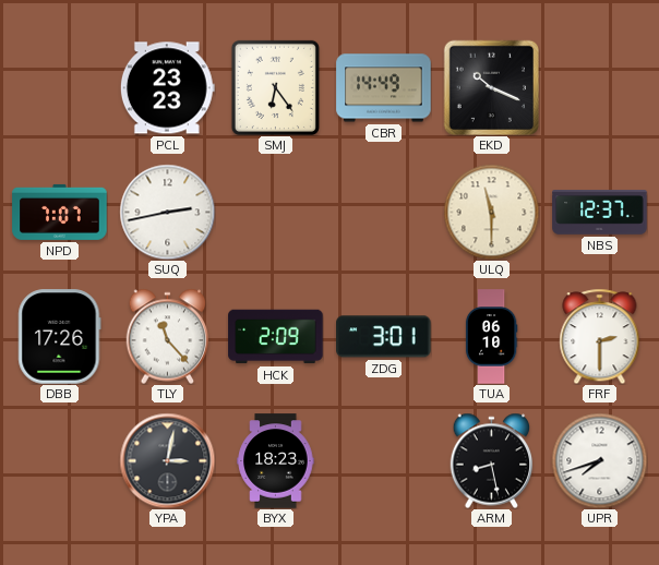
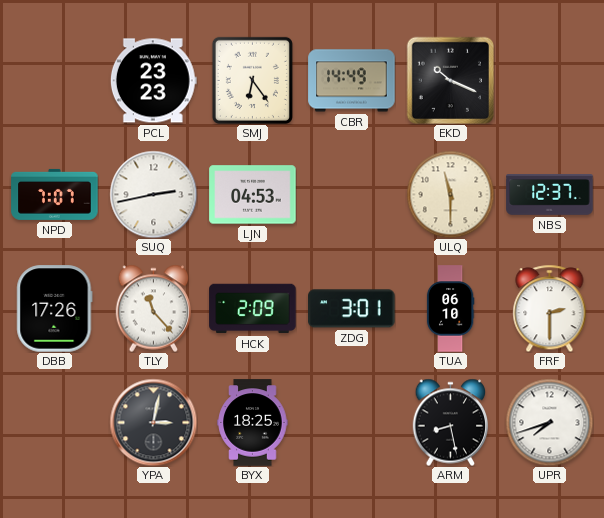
LJN: none -> 04:53
BYX: 18:23 -> 18:25
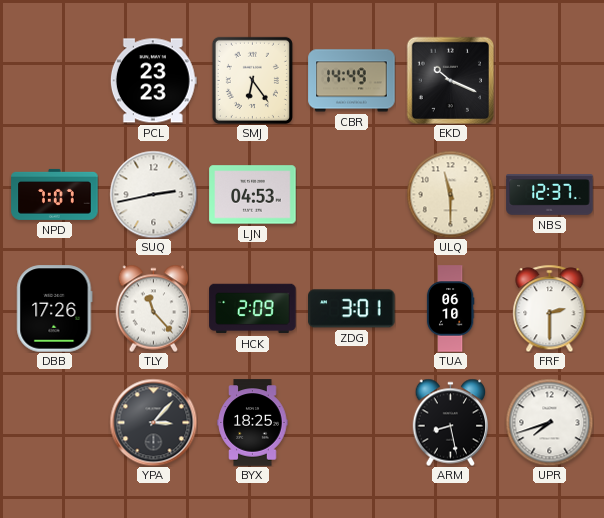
YPA: 3:02 -> 3:07
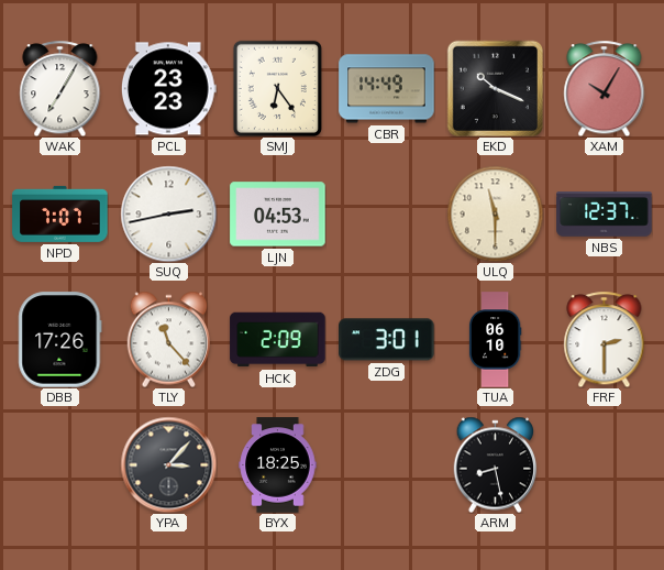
WAK: none -> 7:05
XAM: none -> 10:05
UPR: 7:42 -> none
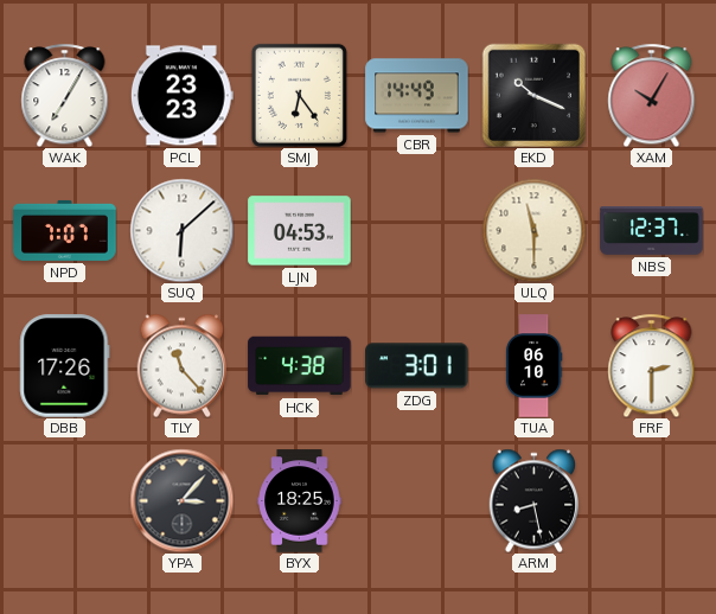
SUQ: 2:43 -> 6:08
HCK: 2:09 -> 4:38
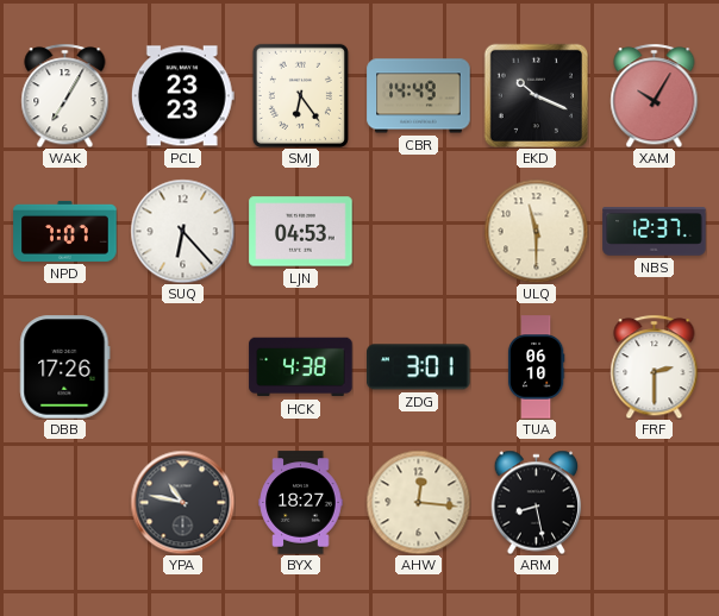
SUQ: 6:08 -> 6:23
TLY: 11:23 -> none
YPA: 3:07 -> 10:47
BYX: 18:25 -> 18:27
AHW: none -> 12:16
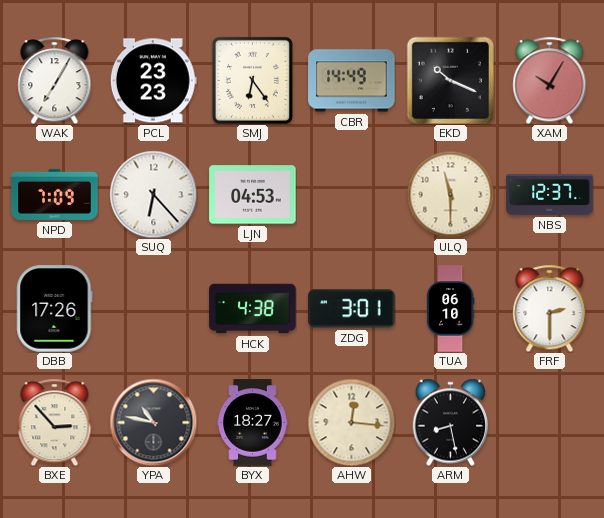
NPD: 7:07 -> 7:09
BXE: none -> 2:53
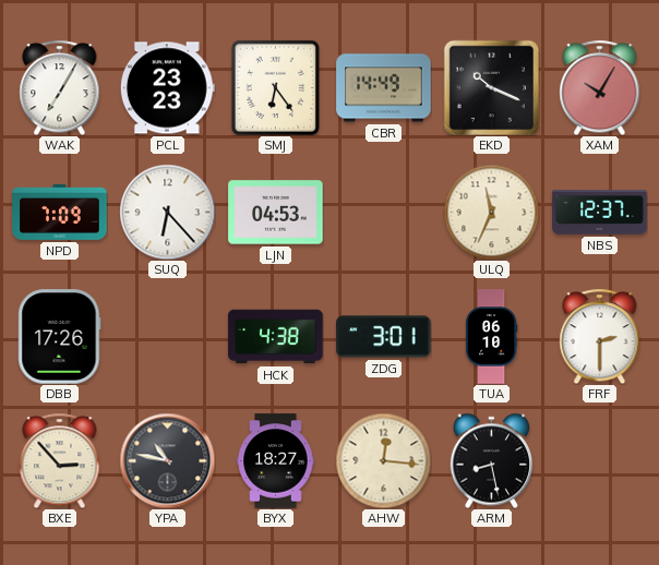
ULQ: 11:30 -> 11:34
